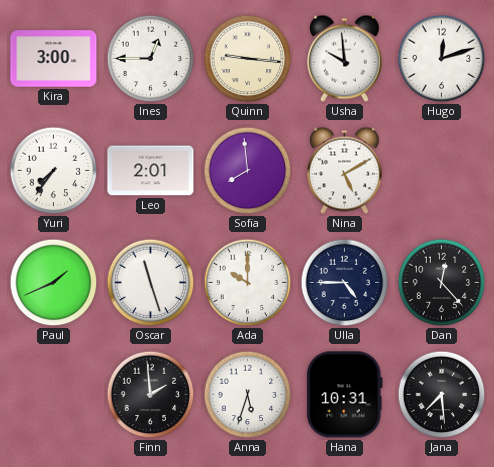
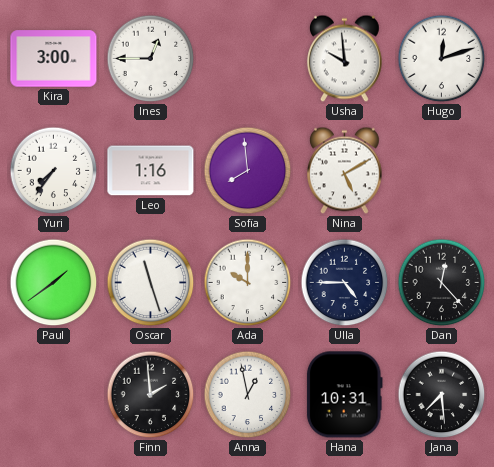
Quinn: 9:16 -> none
Leo: 2:01 -> 1:16
Paul: 1:41 -> 1:39
Anna: 5:33 -> 12:58
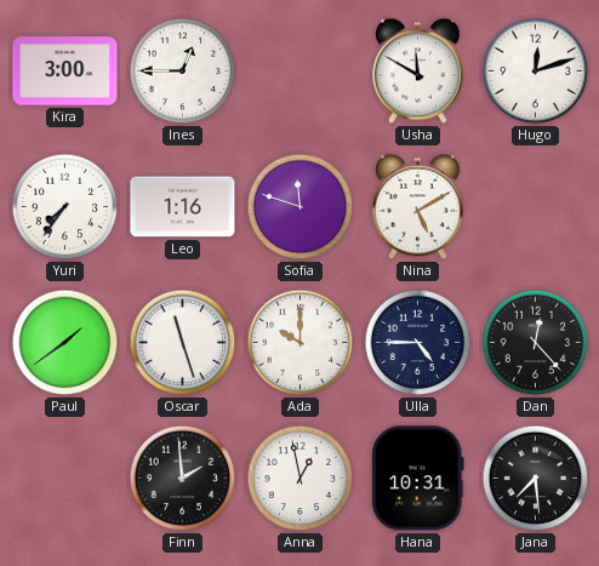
Usha: 9:59 -> 11:50
Sofia: 7:59 -> 11:48
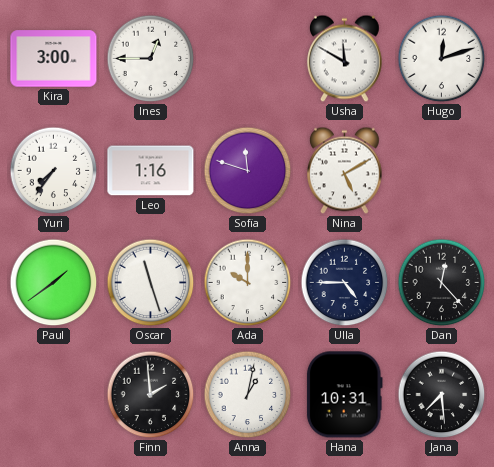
Anna: 12:58 -> 1:02
